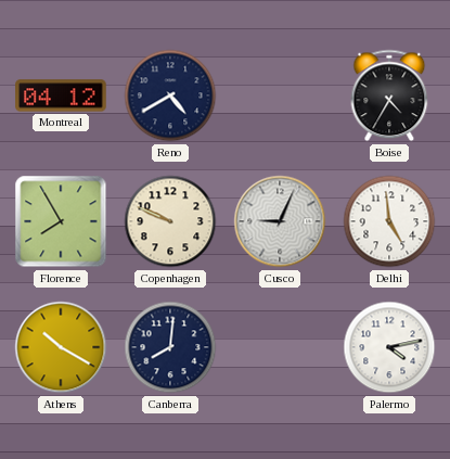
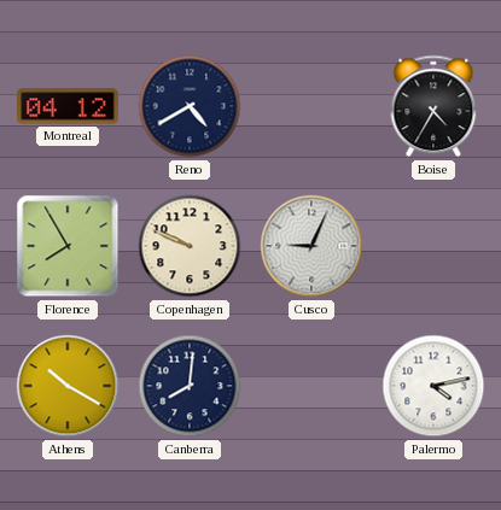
Delhi: 4:59 -> none
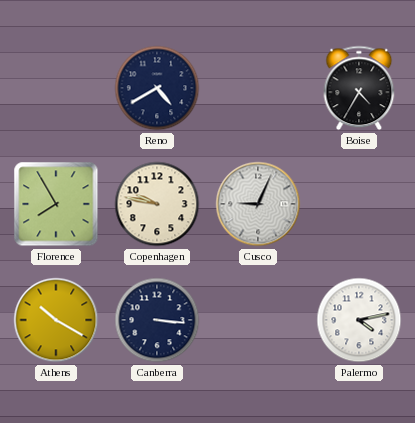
Montreal: 04:12 -> none
Copenhagen: 9:49 -> 9:47
Canberra: 8:01 -> 3:16
